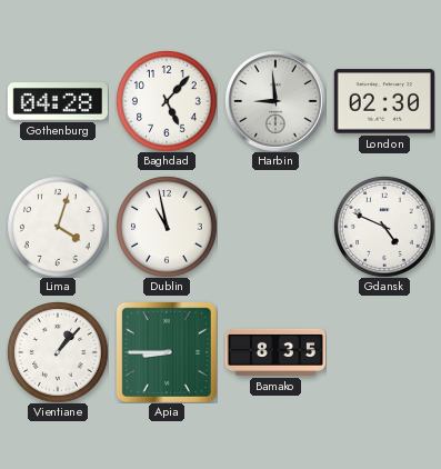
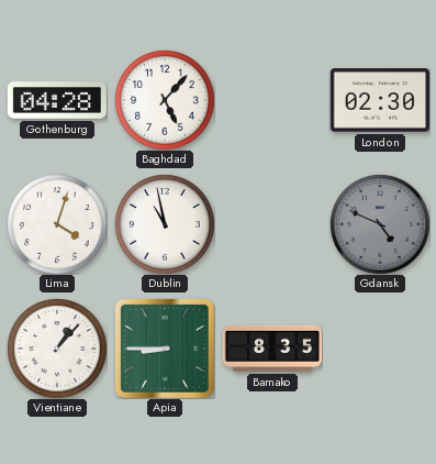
Harbin: 8:59 -> none
Gdansk dial: white -> grey
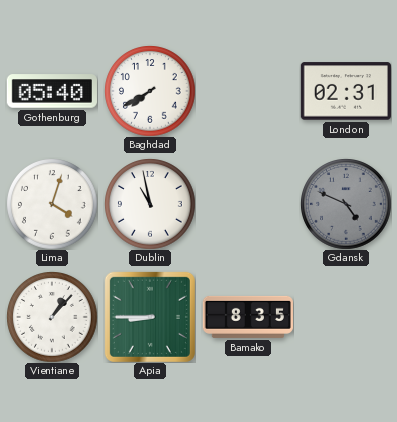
Gothenburg: 04:28 -> 05:40
Baghdad: 5:07 -> 7:40
London: 02:30 -> 02:31
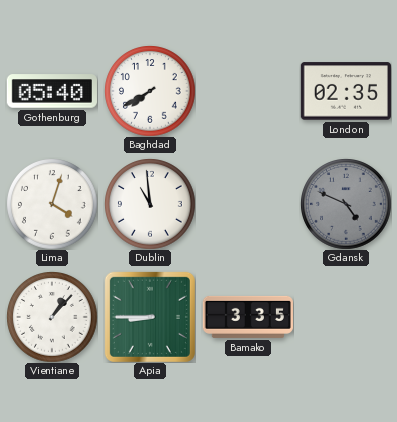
London: 02:31 -> 02:35
Dublin: 10:58 -> 10:59
Bamako: 8:35 -> 3:35
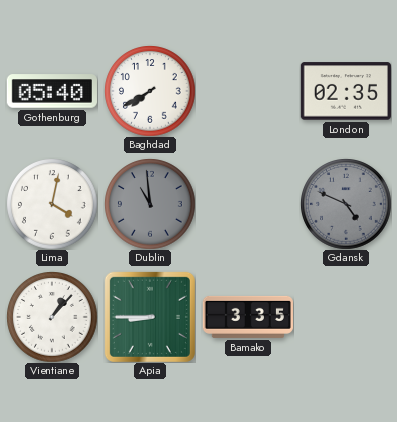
Lima: 4:03 -> 4:02
Dublin dial: white -> grey
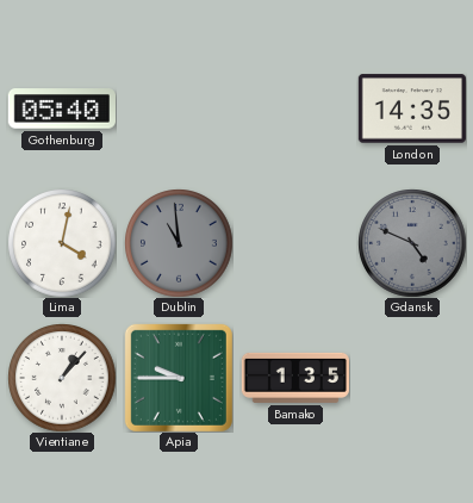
Baghdad: 7:40 -> none
London: 02:35 -> 14:35
Apia: 8:45 -> 9:45
Bamako: 3:35 -> 1:35
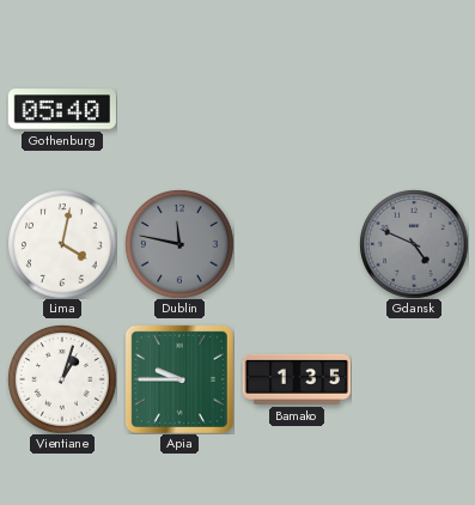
London: 14:35 -> none
Dublin: 10:59 -> 11:47
Vientiane: 1:07 -> 1:03
